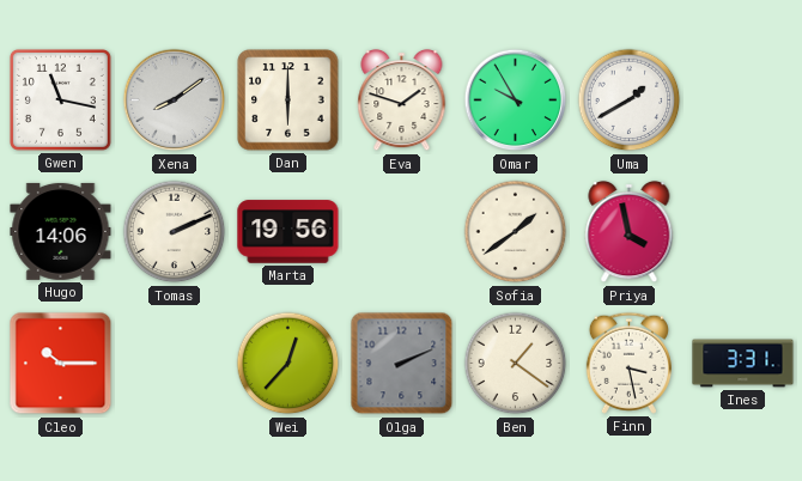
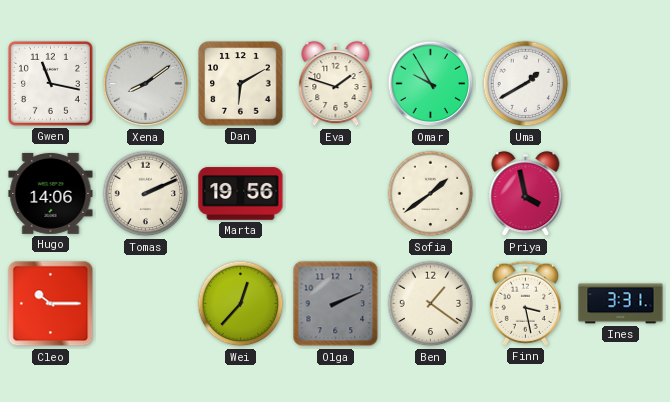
Dan: 6:00 -> 6:10
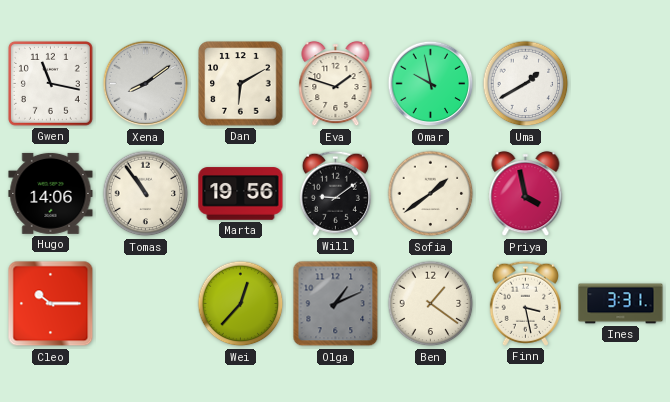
Omar: 9:55 -> 9:58
Tomas: 2:11 -> 10:54
Will: none -> 9:09
Olga: 2:11 -> 1:11
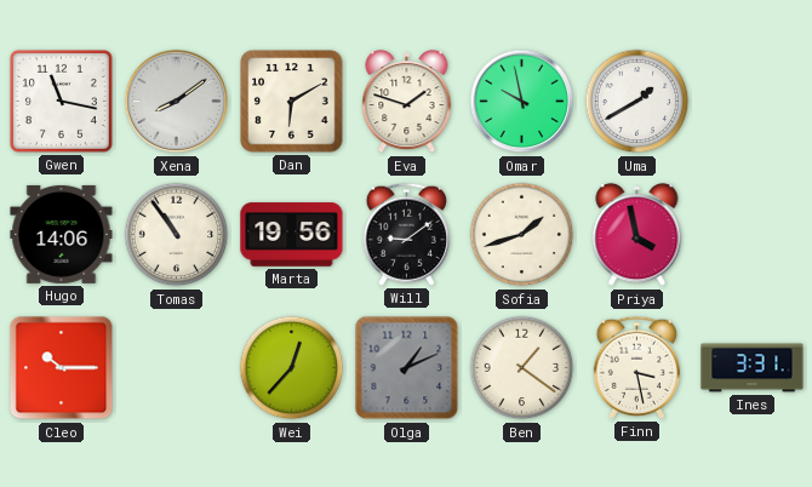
Sofia: 1:39 -> 1:42
